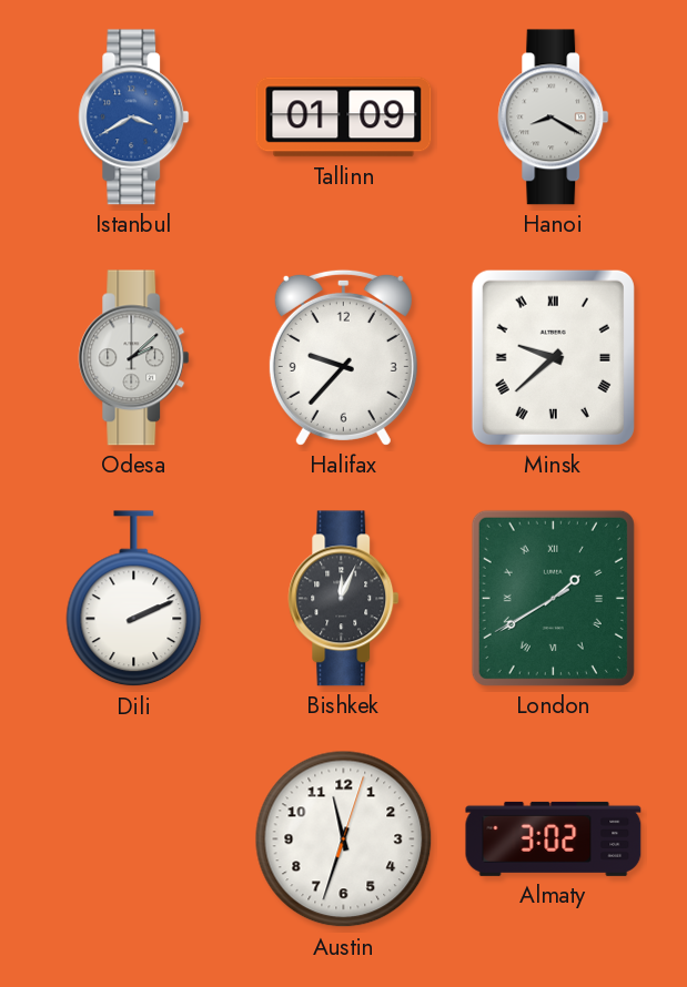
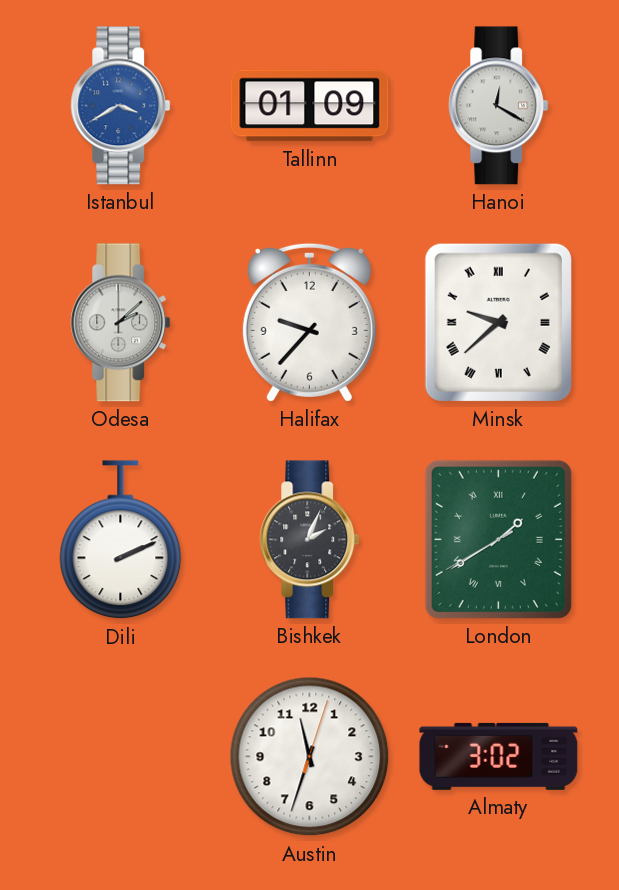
Hanoi: 8:20 -> 12:20
Bishkek: 12:04 -> 2:04
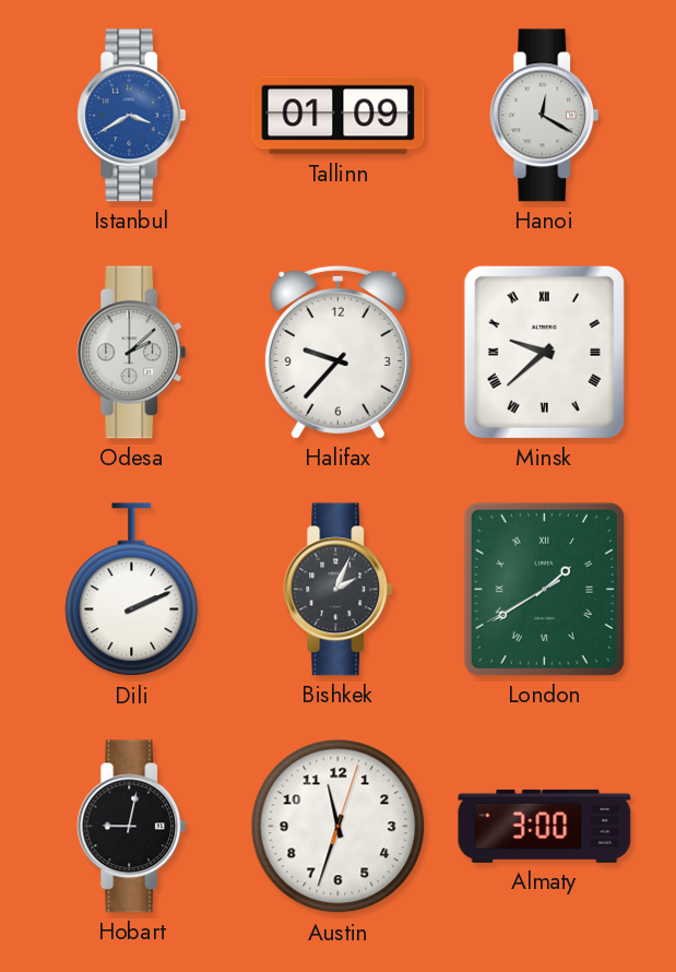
Hobart: none -> 9:02
Almaty: 3:02 -> 3:00
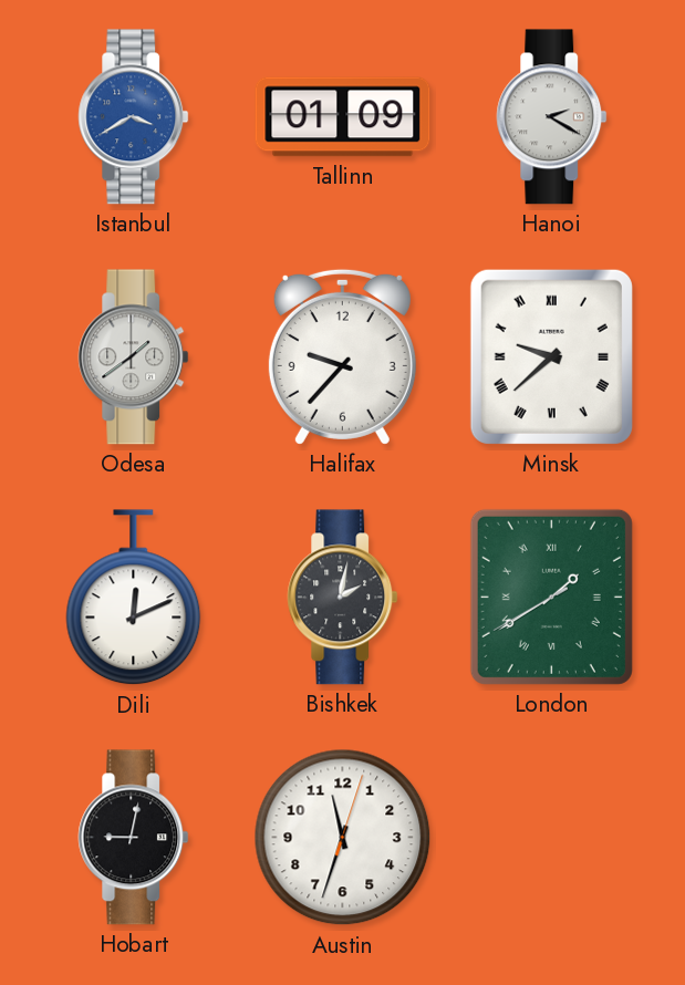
Hanoi: 12:20 -> 2:20
Odesa: 2:08 -> 1:39
Dili: 2:11 -> 12:11
Bishkek: 2:04 -> 2:02
Almaty: 3:00 -> none
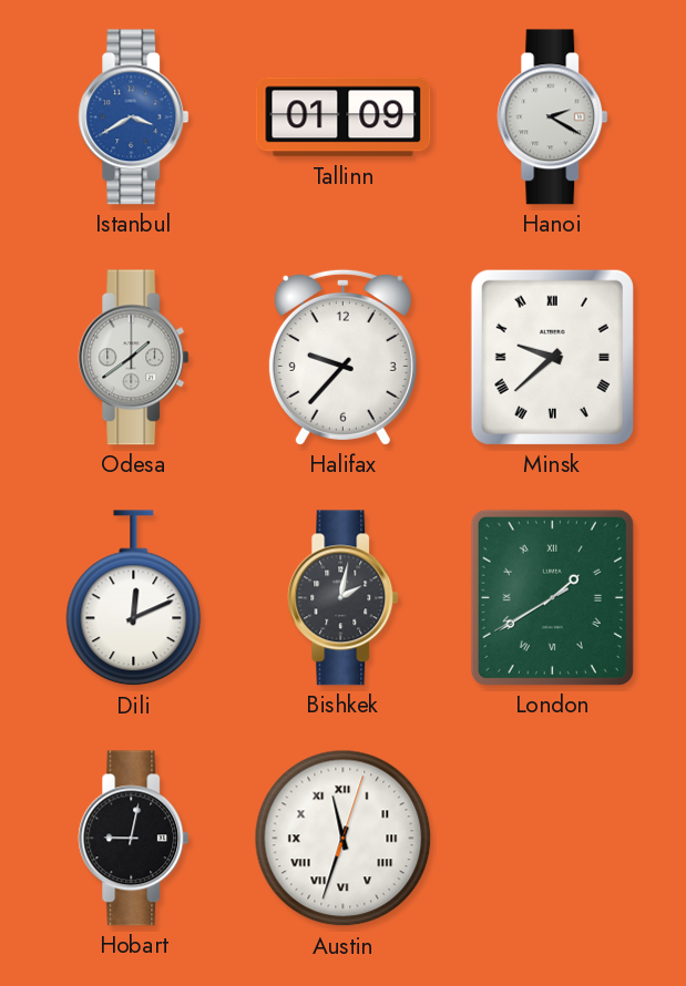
Austin numerals: Arabic -> Roman
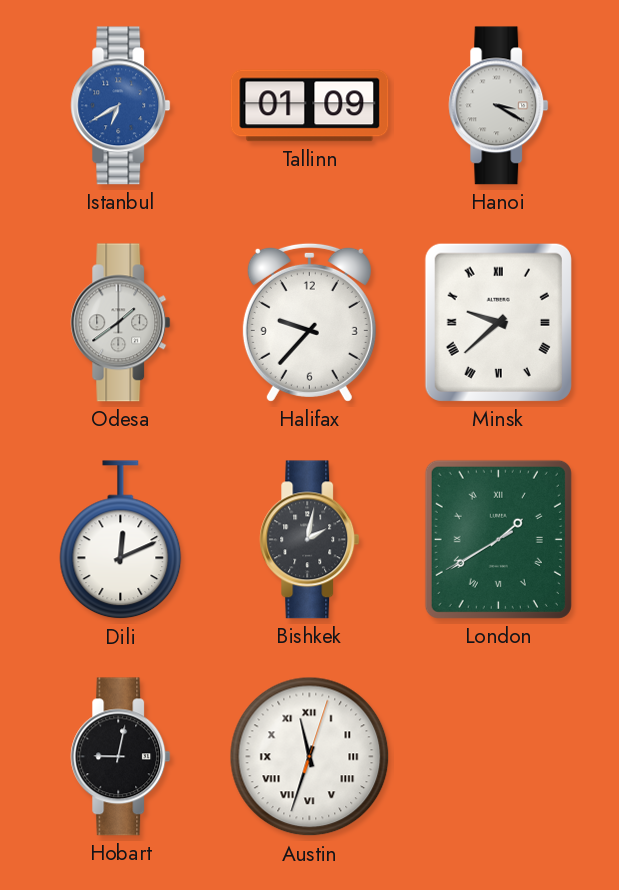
Istanbul: 3:40 -> 6:40
Hanoi: 2:20 -> 3:20
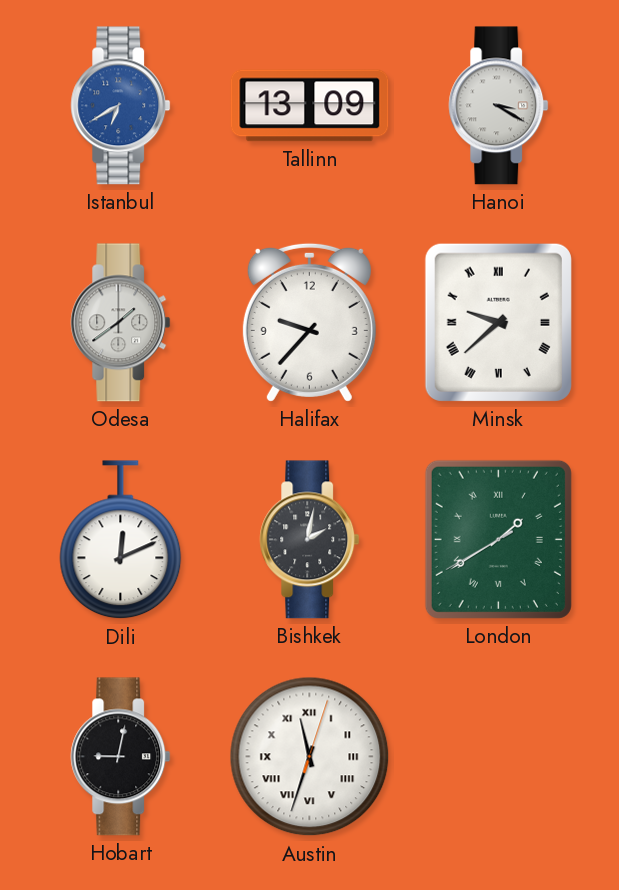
Tallinn: 01:09 -> 13:09
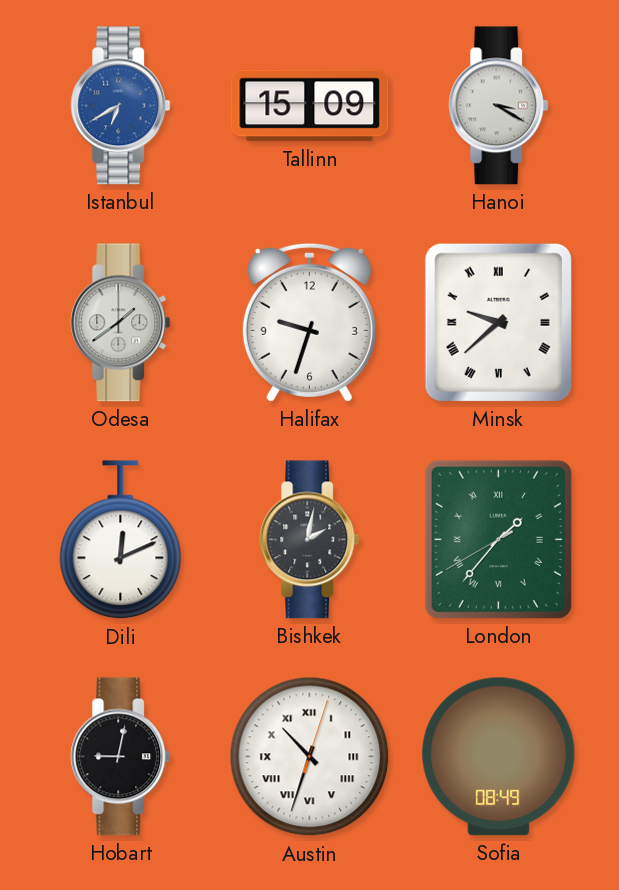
Tallinn: 13:09 -> 15:09
Halifax: 9:37 -> 9:33
London: 1:39 -> 1:36
Austin: 11:33 -> 10:33
Sofia: none -> 08:49
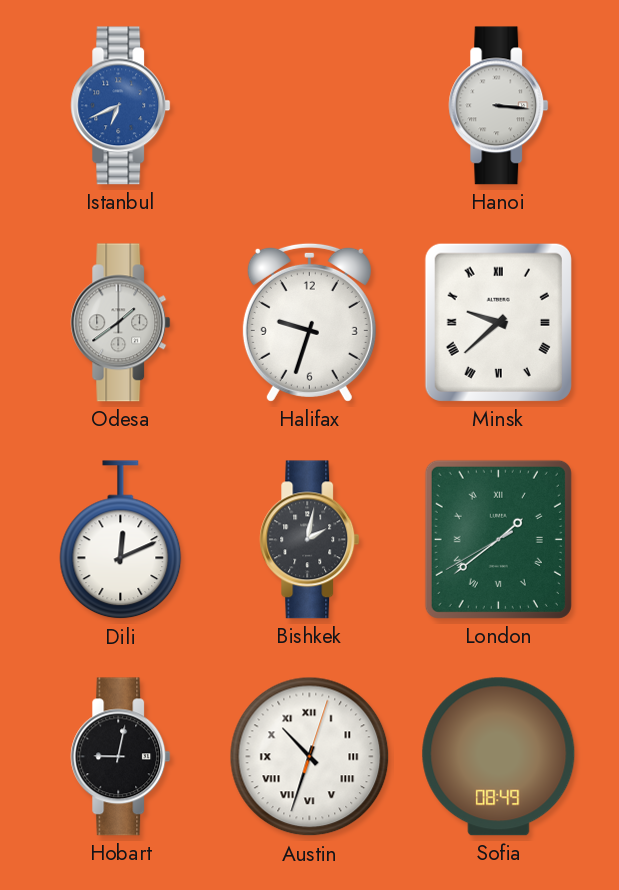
Istanbul: 6:40 -> 6:41
Tallinn: 15:09 -> none
Hanoi: 3:20 -> 3:16
London: 1:36 -> 1:38
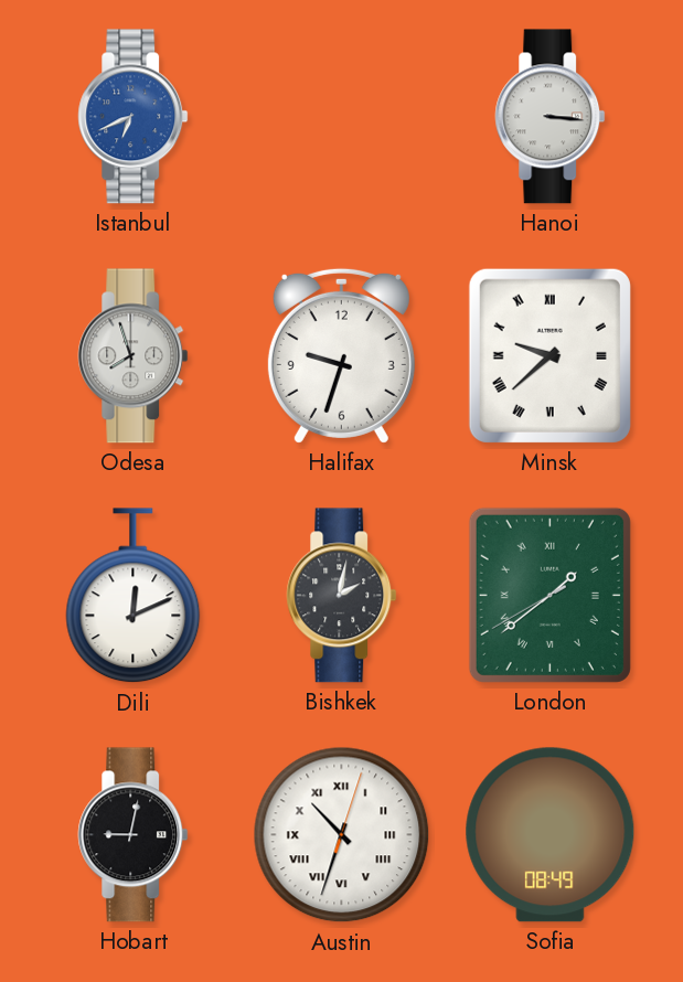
Odesa: 1:39 -> 7:57
